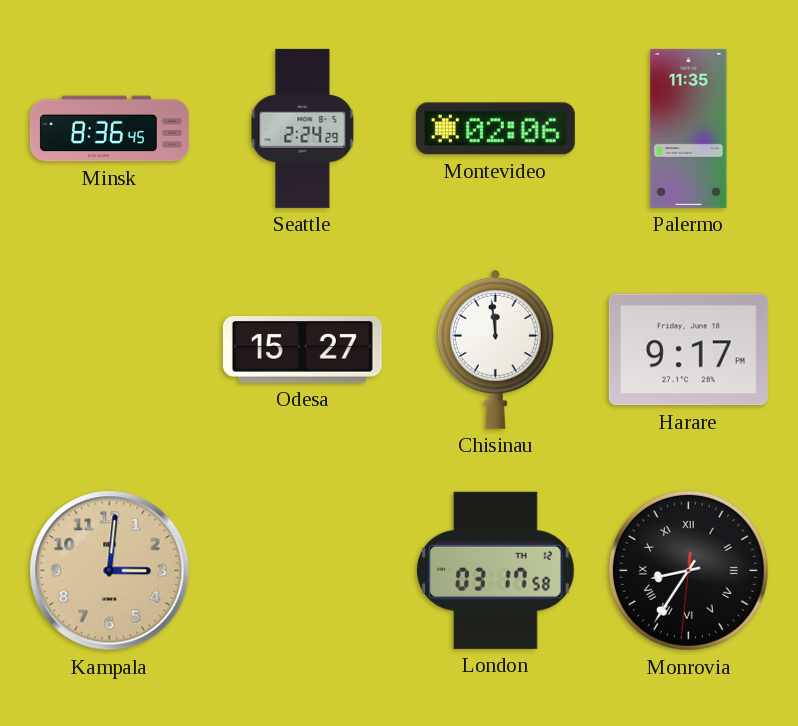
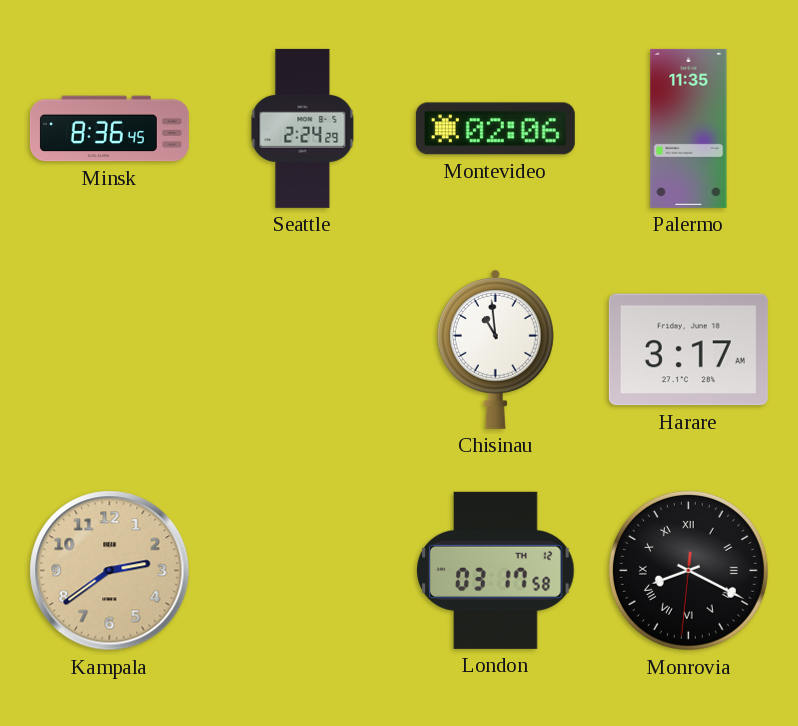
Odesa: 15:27 -> none
Chisinau: 11:59 -> 10:59
Harare: 9:17 -> 3:17
Kampala: 3:01 -> 2:39
Monrovia: 8:35 -> 8:19
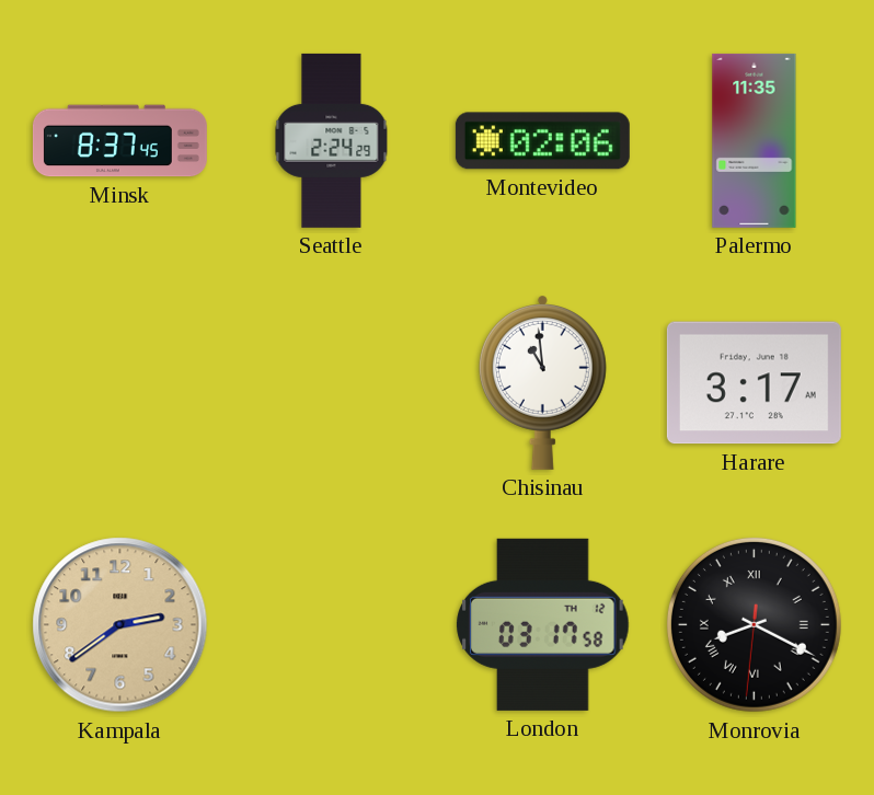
Minsk: 8:36 -> 8:37
